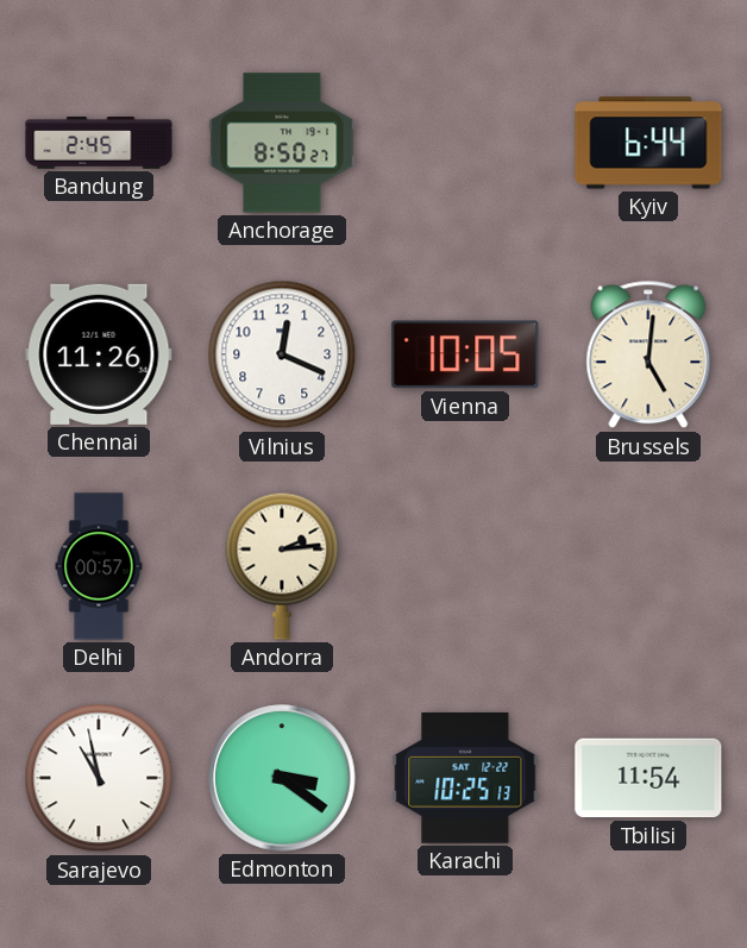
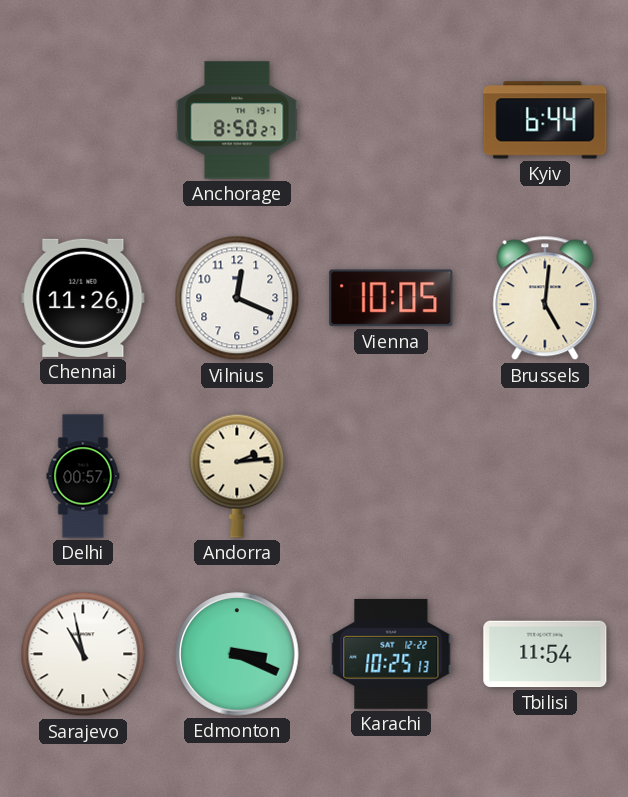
Bandung: 2:45 -> none
Edmonton: 3:21 -> 3:19
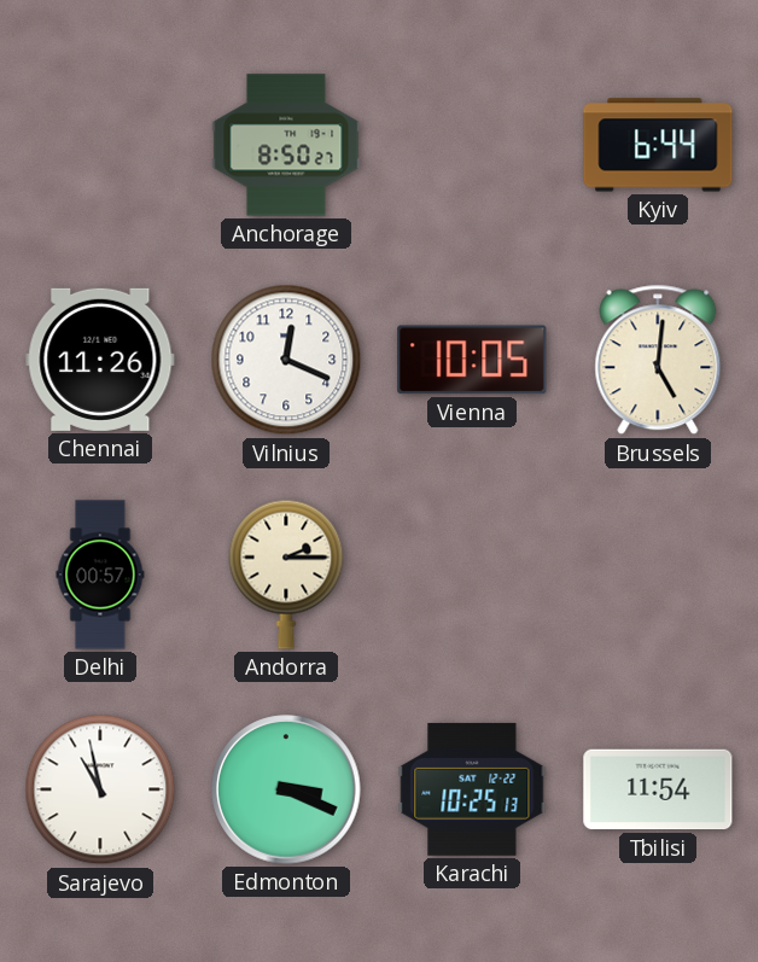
Andorra: 2:14 -> 2:15
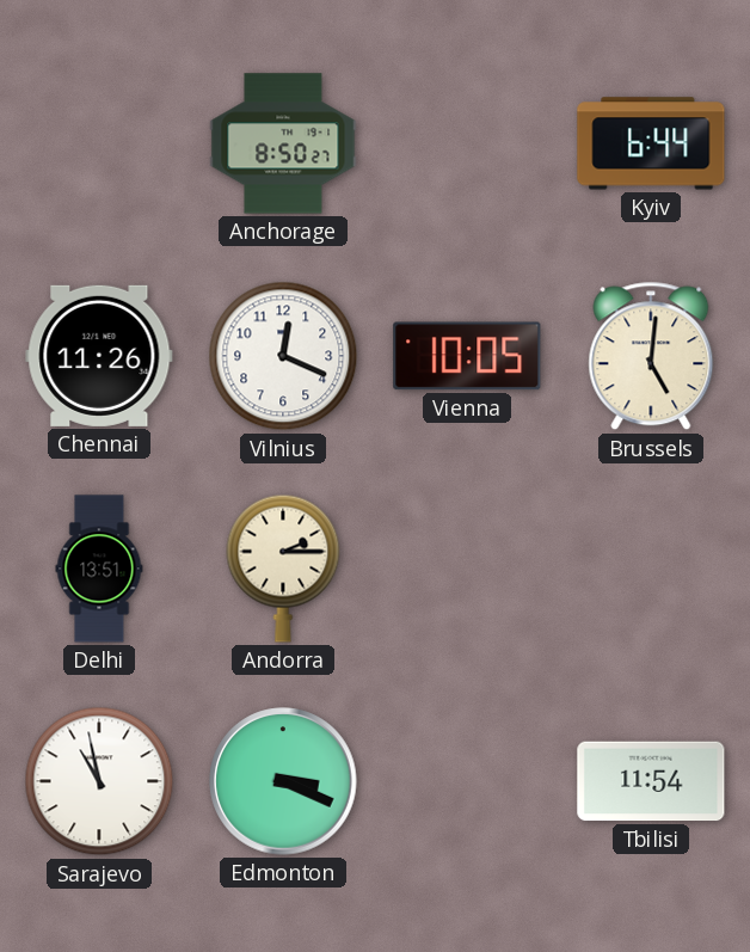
Delhi: 00:57 -> 13:51
Karachi: 10:25 -> none
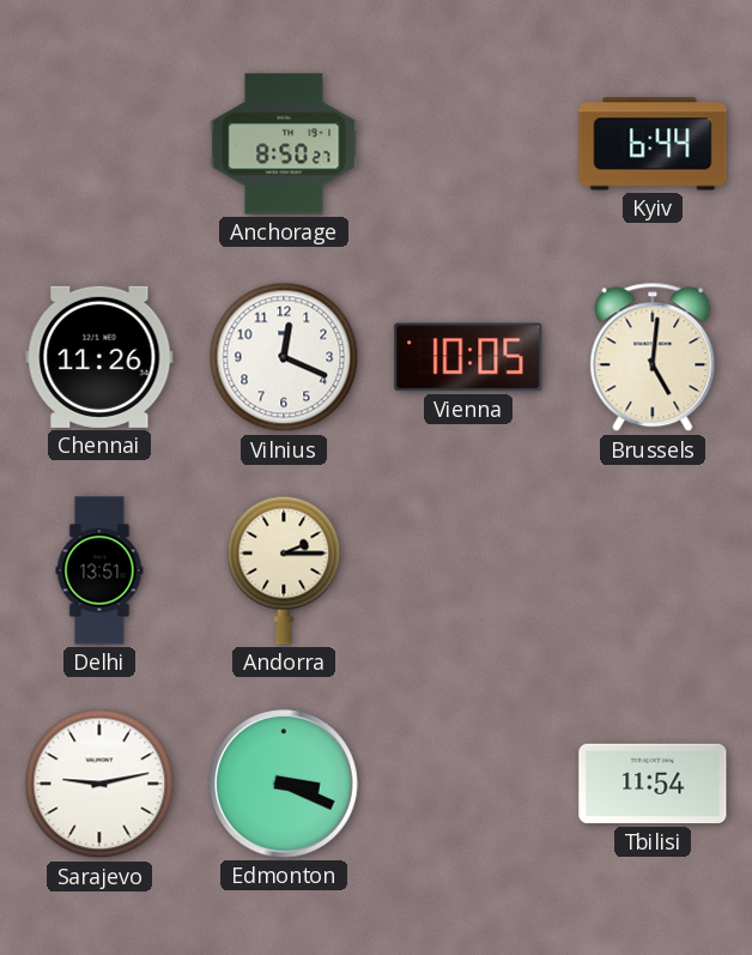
Sarajevo: 10:58 -> 9:13
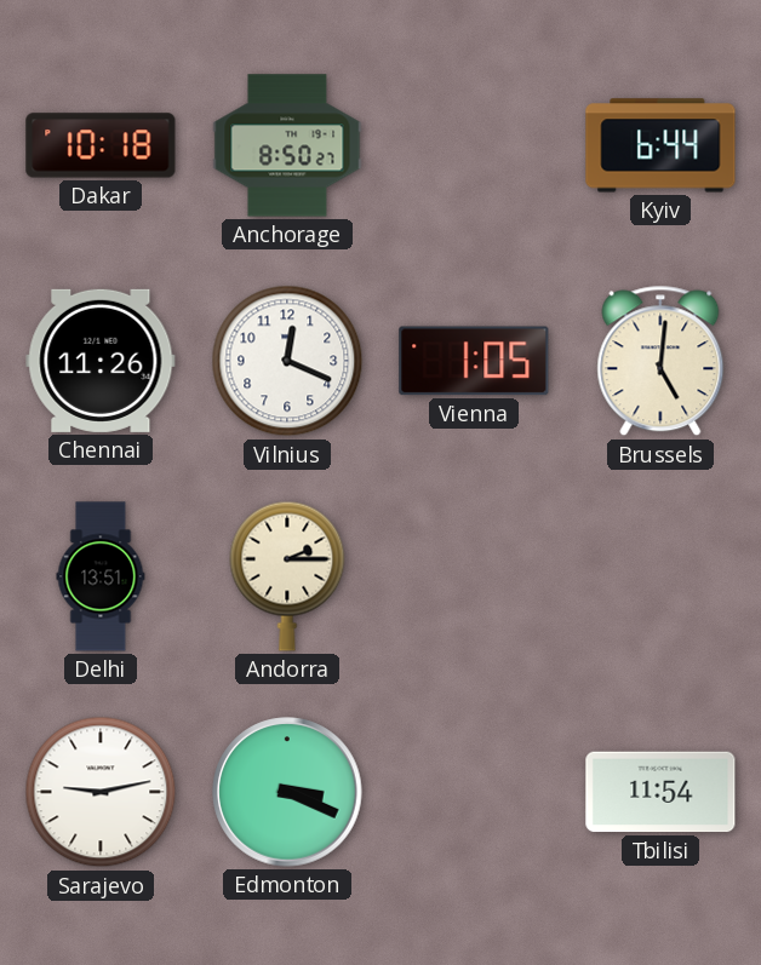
Dakar: none -> 10:18
Vienna: 10:05 -> 1:05
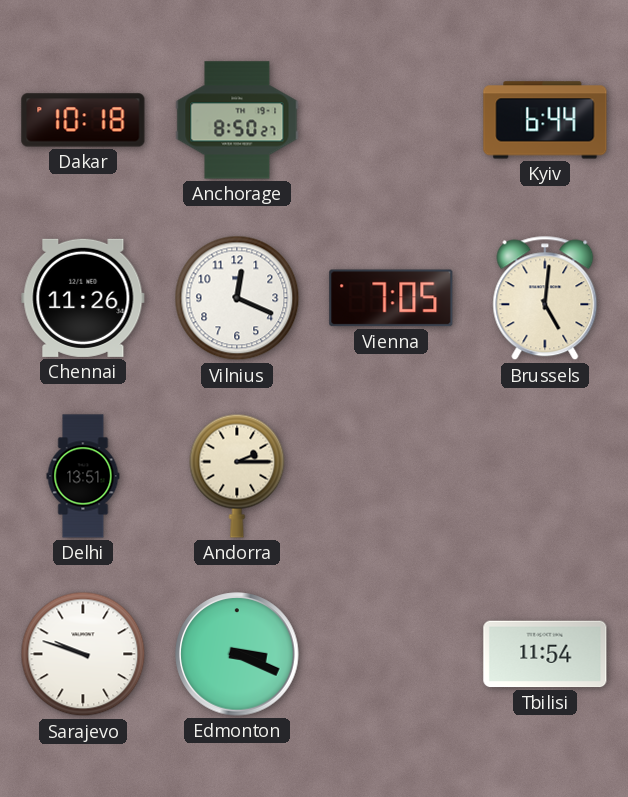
Vienna: 1:05 -> 7:05
Sarajevo: 9:13 -> 9:48
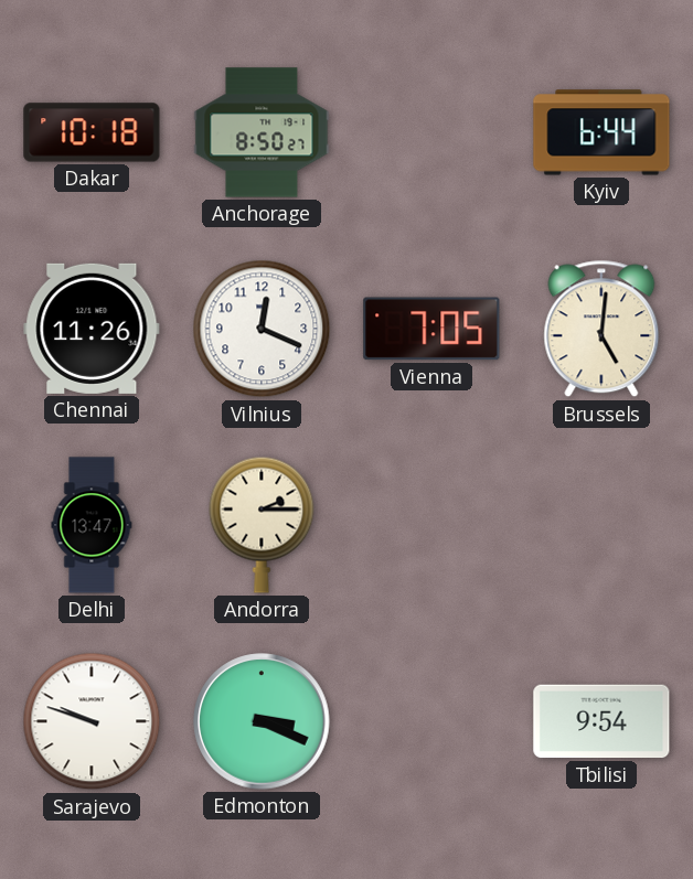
Delhi: 13:51 -> 13:47
Tbilisi: 11:54 -> 9:54
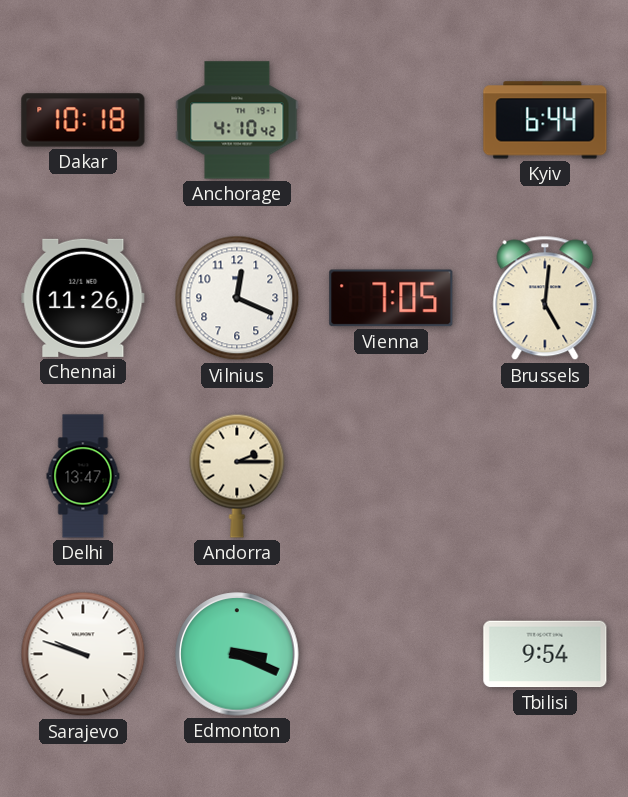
Anchorage: 8:50 -> 4:10
